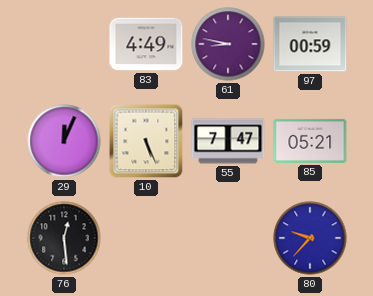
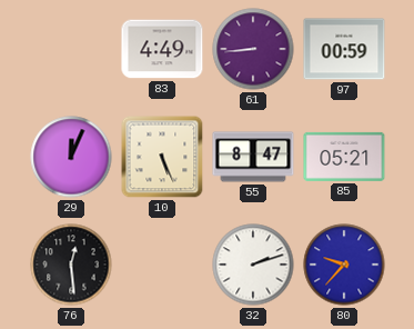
61: 8:47 -> 8:44
55: 7:47 -> 8:47
32: none -> 2:12
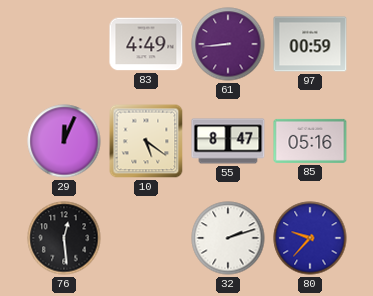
10: 5:26 -> 5:21
85: 05:21 -> 05:16
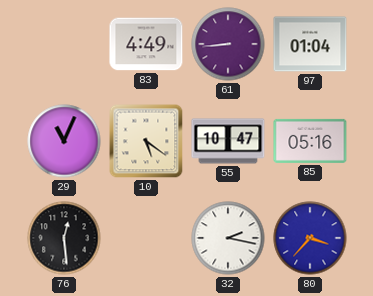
97: 00:59 -> 01:04
29: 12:04 -> 11:04
55: 8:47 -> 10:47
32: 2:12 -> 2:17
80: 9:37 -> 3:37
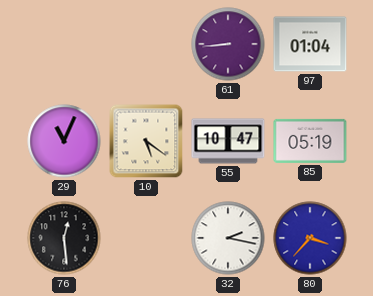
83: 4:49 -> none
85: 05:16 -> 05:19
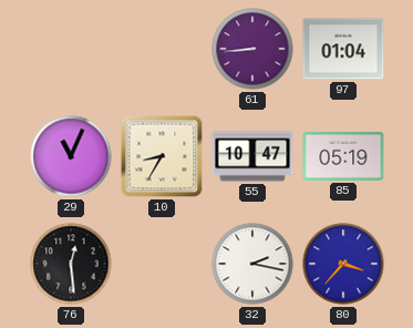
10: 5:21 -> 8:35
